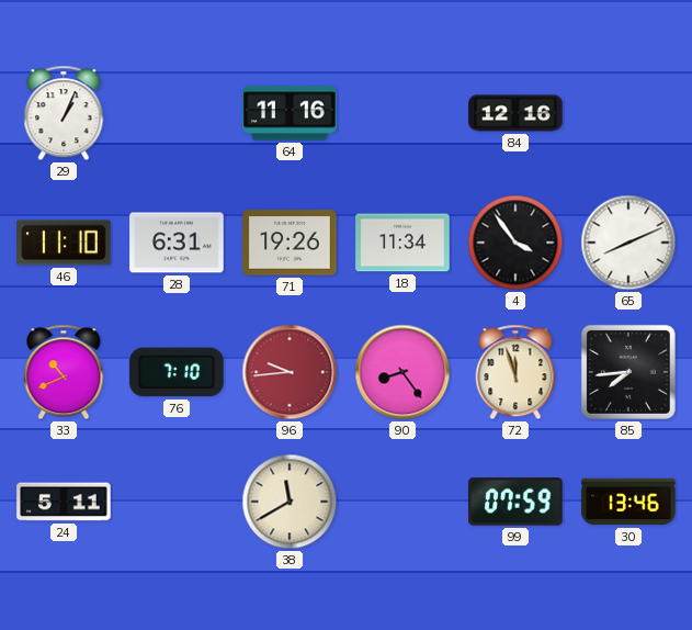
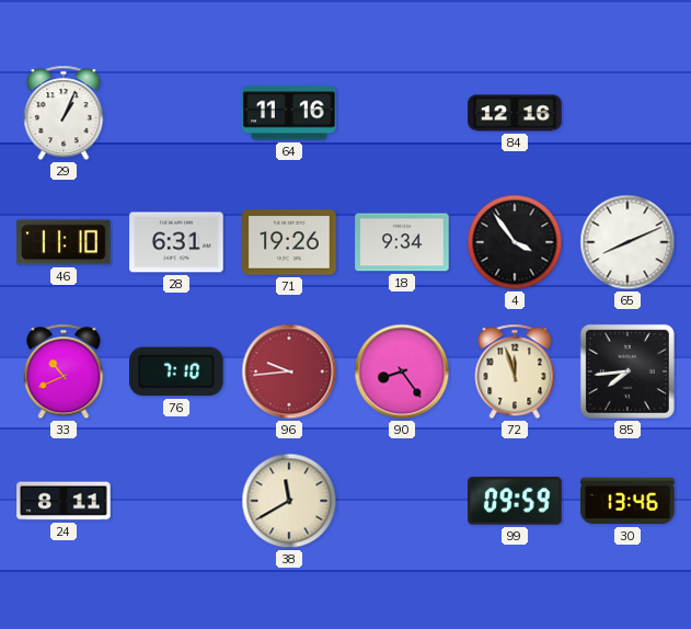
18: 11:34 -> 9:34
24: 5:11 -> 8:11
99: 07:59 -> 09:59
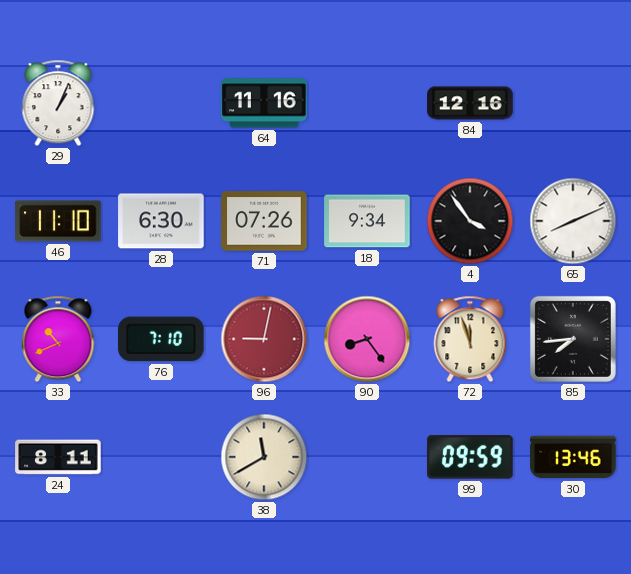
28: 6:31 -> 6:30
71: 19:26 -> 07:26
96: 9:44 -> 9:02
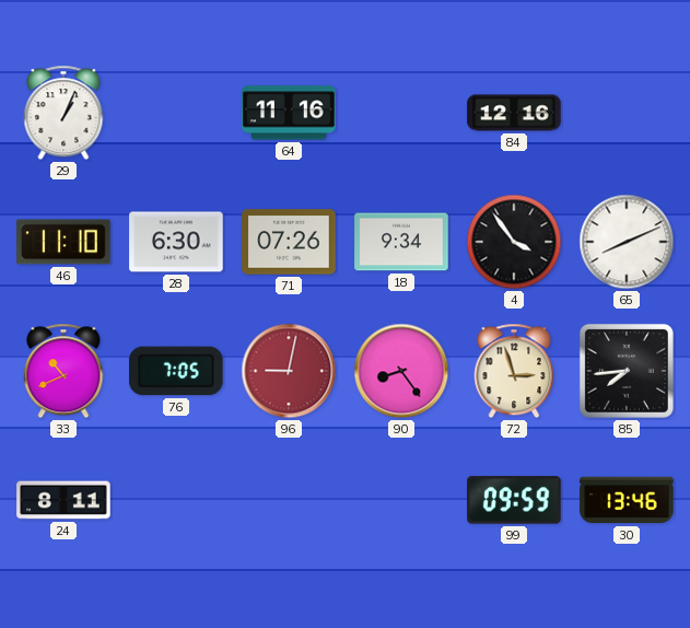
76: 7:10 -> 7:05
72: 11:57 -> 2:57
38: 11:40 -> none
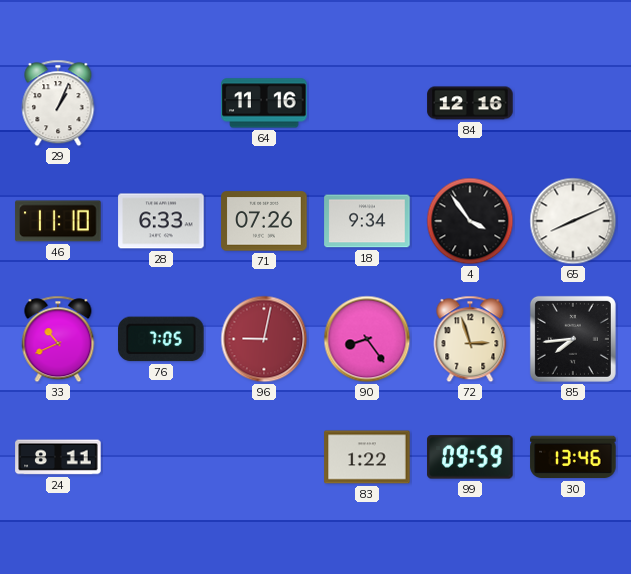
28: 6:30 -> 6:33
83: none -> 1:22
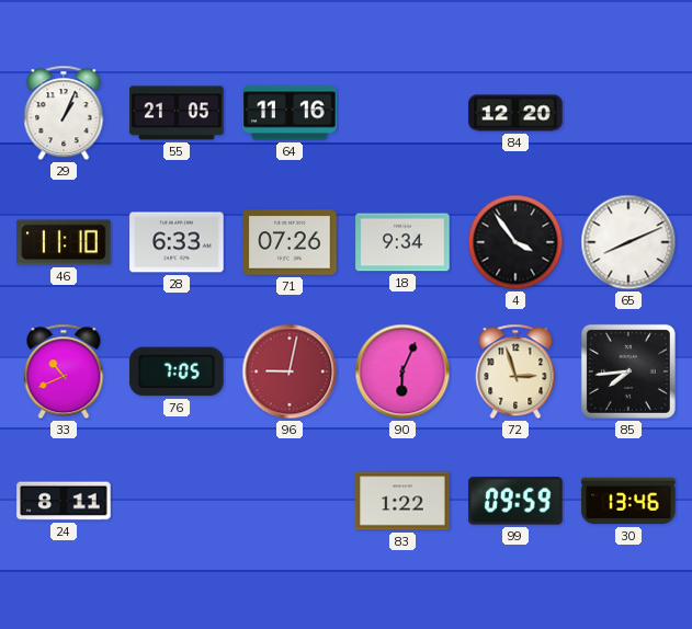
55: none -> 21:05
84: 12:16 -> 12:20
90: 8:24 -> 6:04
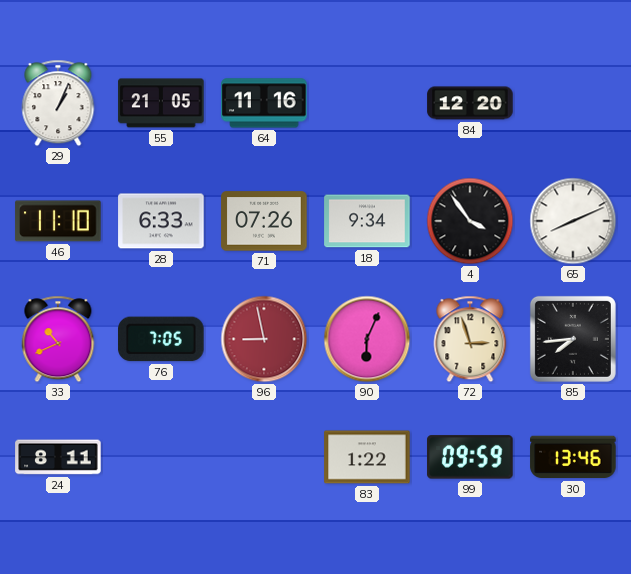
96: 9:02 -> 8:58
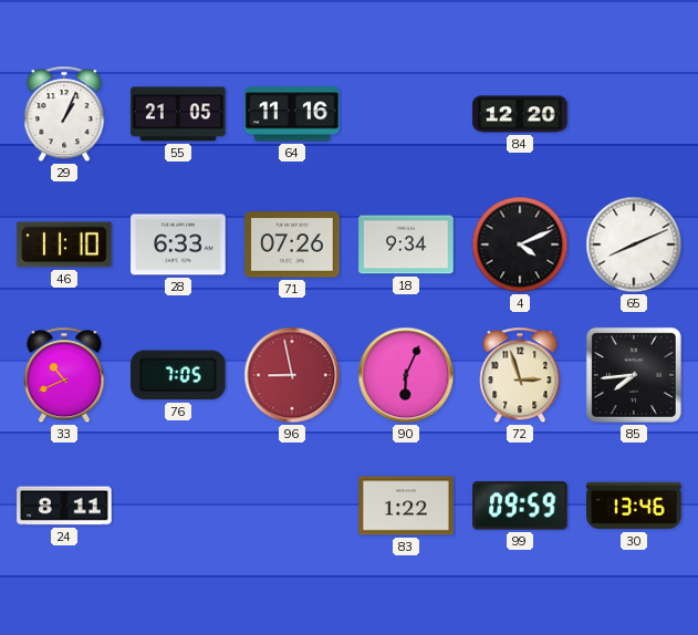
4: 3:54 -> 4:11
